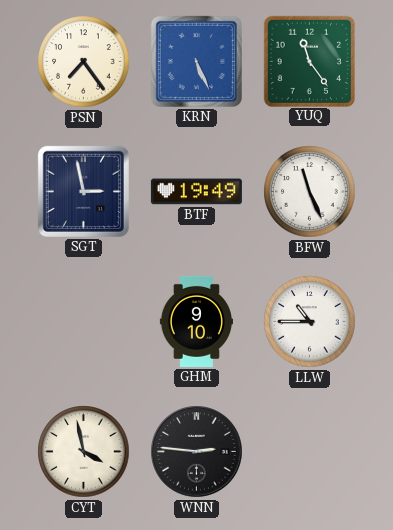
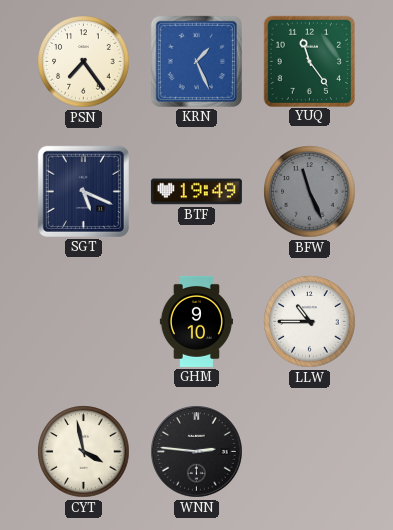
KRN: 5:26 -> 1:26
SGT: 2:58 -> 5:19
BFW dial: white -> grey
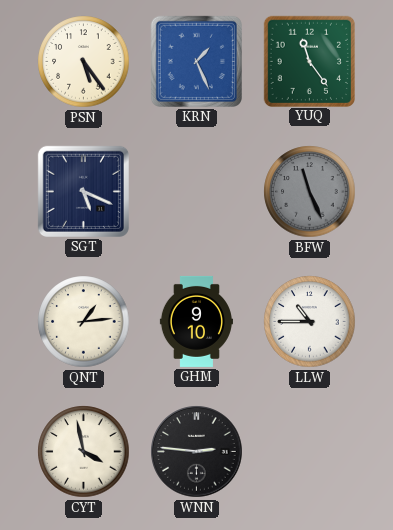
PSN: 7:24 -> 5:24
BTF: 19:49 -> none
QNT: none -> 1:14
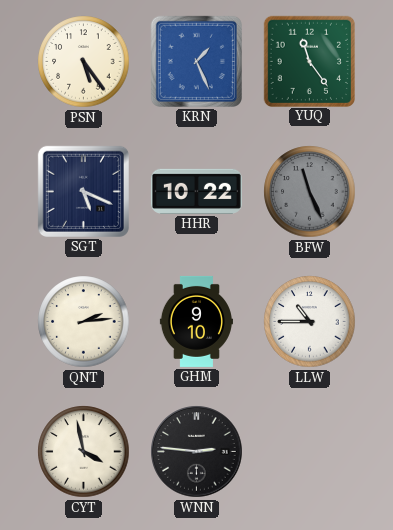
HHR: none -> 10:22
QNT: 1:14 -> 2:14
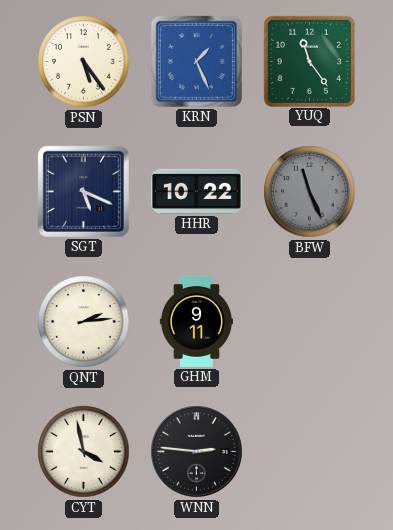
GHM: 9:10 -> 9:11
LLW: 10:45 -> none
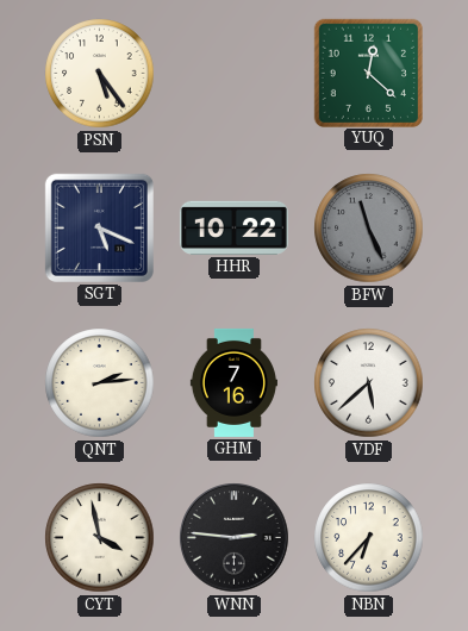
KRN: 1:26 -> none
YUQ: 11:24 -> 12:22
GHM: 9:11 -> 7:16
VDF: none -> 5:38
NBN: none -> 6:37
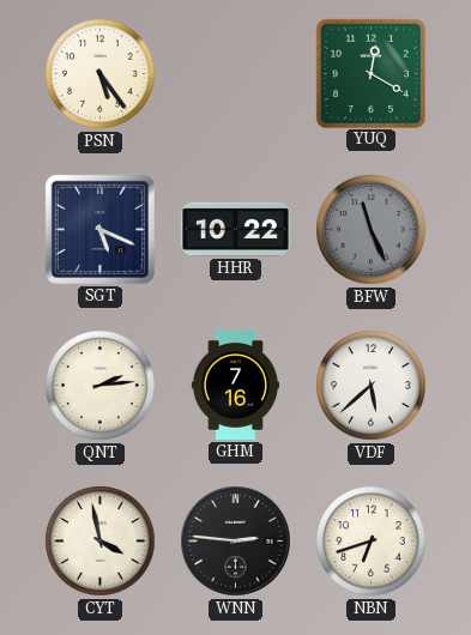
YUQ: 12:22 -> 12:20
NBN: 6:37 -> 6:42
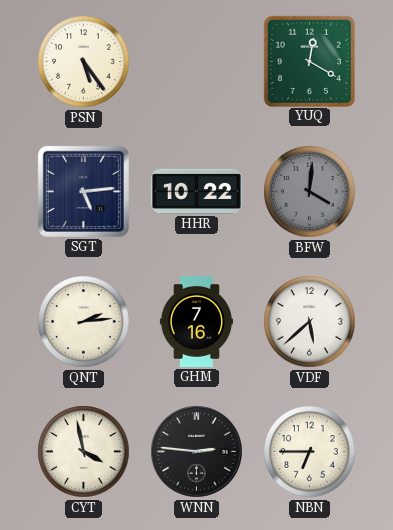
SGT: 5:19 -> 5:14
BFW: 11:26 -> 4:01
NBN: 6:42 -> 6:45
